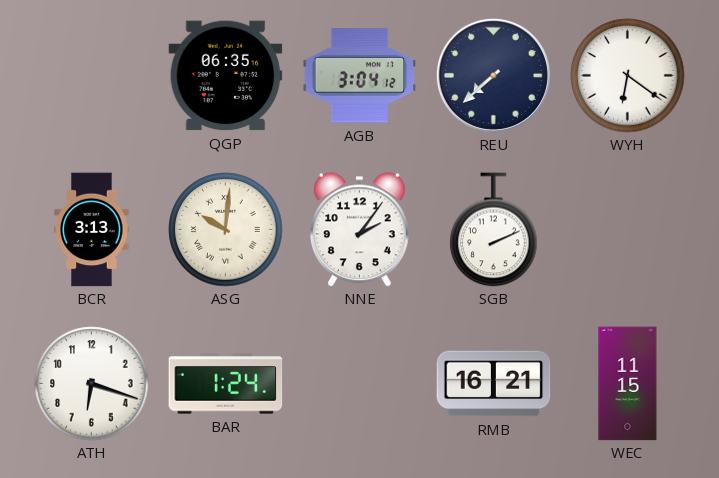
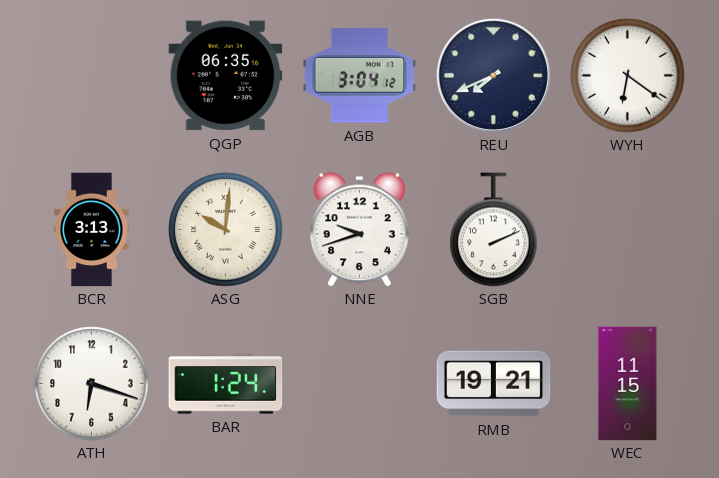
REU: 7:38 -> 7:41
NNE: 2:06 -> 9:42
RMB: 16:21 -> 19:21
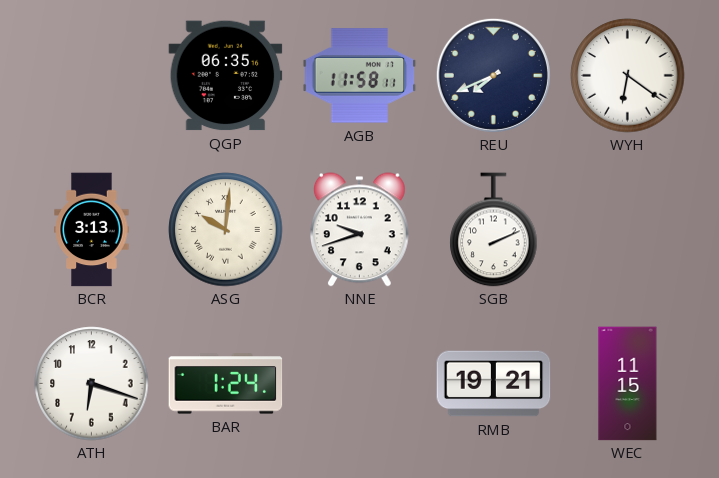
AGB: 3:04 -> 11:58
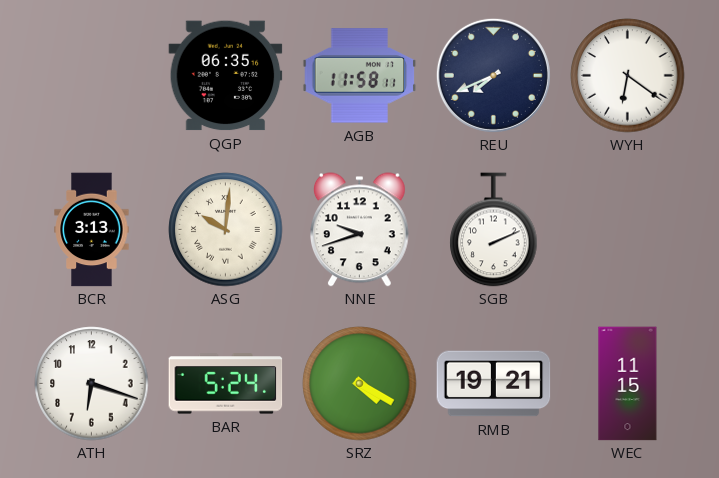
BAR: 1:24 -> 5:24
SRZ: none -> 4:20
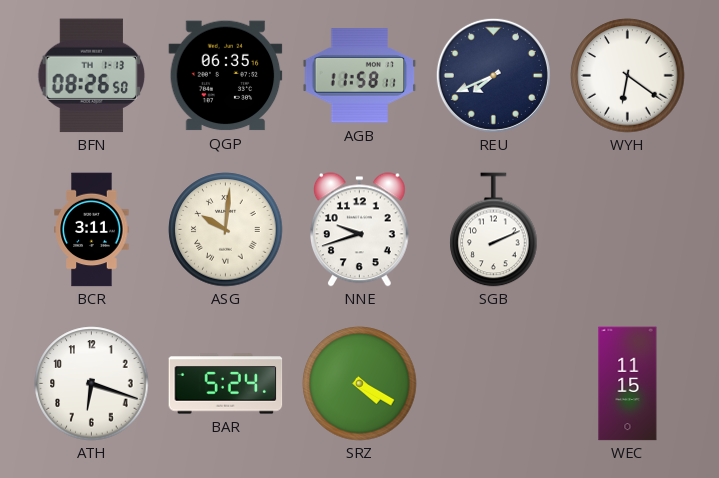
BFN: none -> 08:26
BCR: 3:13 -> 3:11
RMB: 19:21 -> none
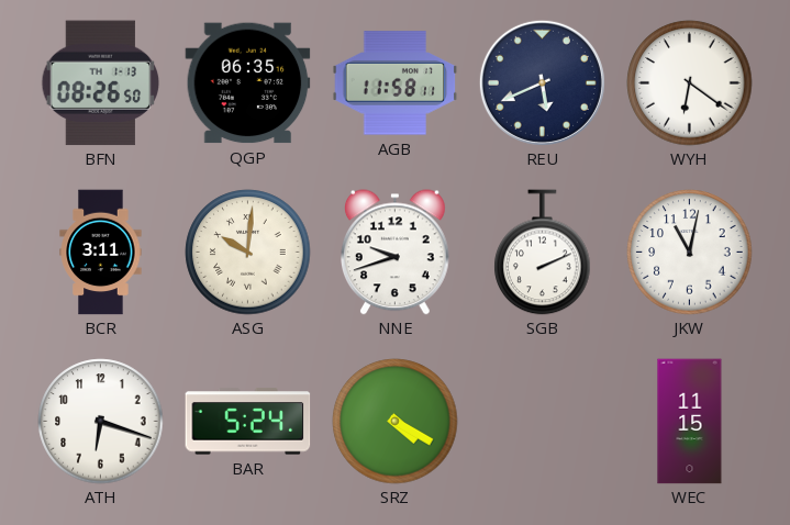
REU: 7:41 -> 5:41
JKW: none -> 11:02
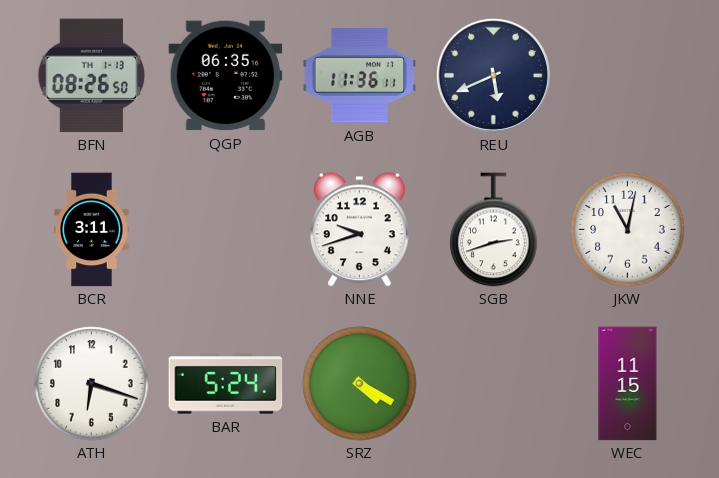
AGB: 11:58 -> 11:36
WYH: 6:21 -> none
ASG: 10:01 -> none
SGB: 2:11 -> 2:42
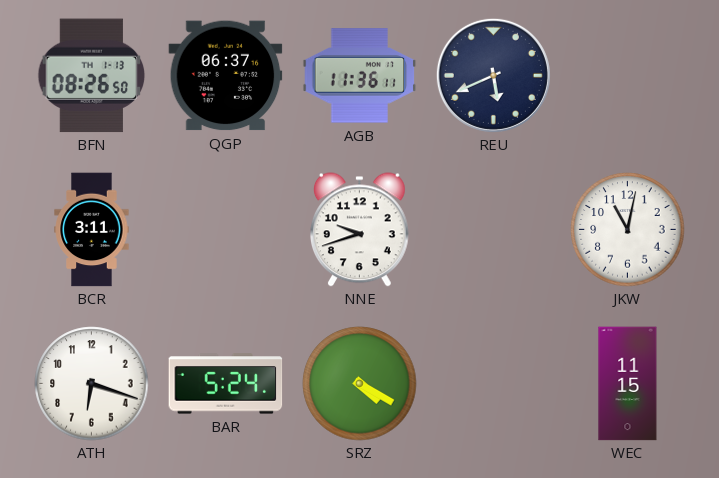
QGP: 06:35 -> 06:37
SGB: 2:42 -> none
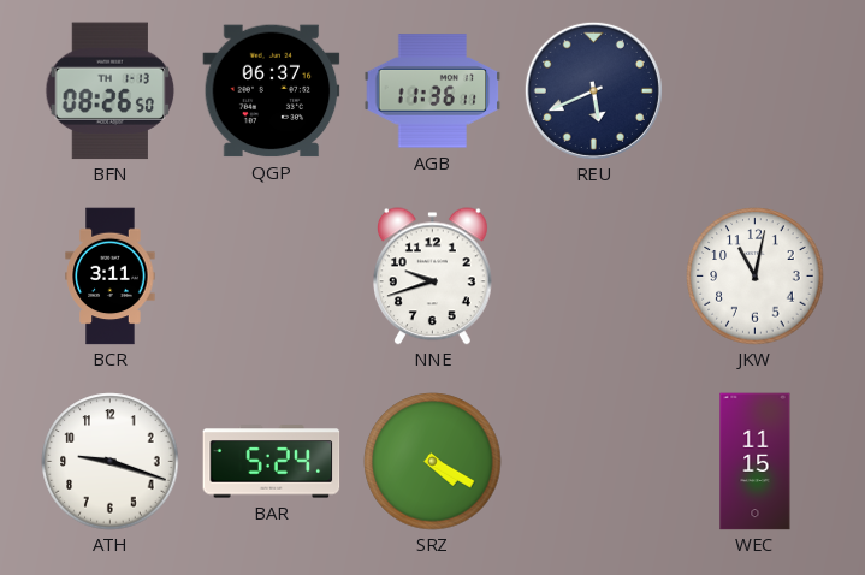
ATH: 6:18 -> 9:18
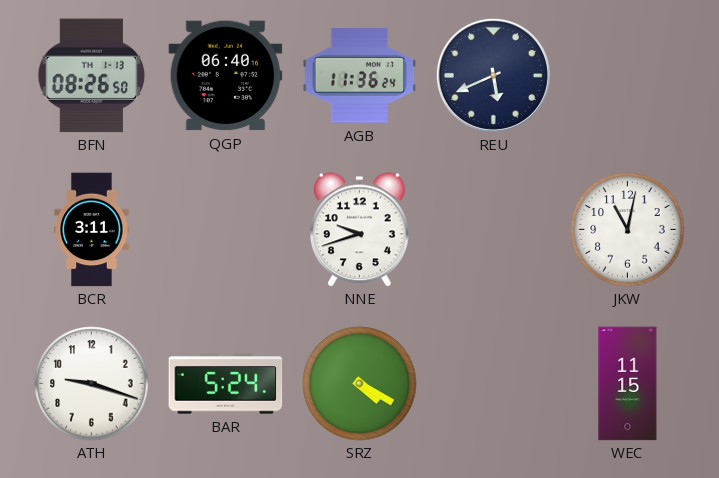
QGP: 06:37 -> 06:40
AGB: 11:36:11 -> 11:36:24
